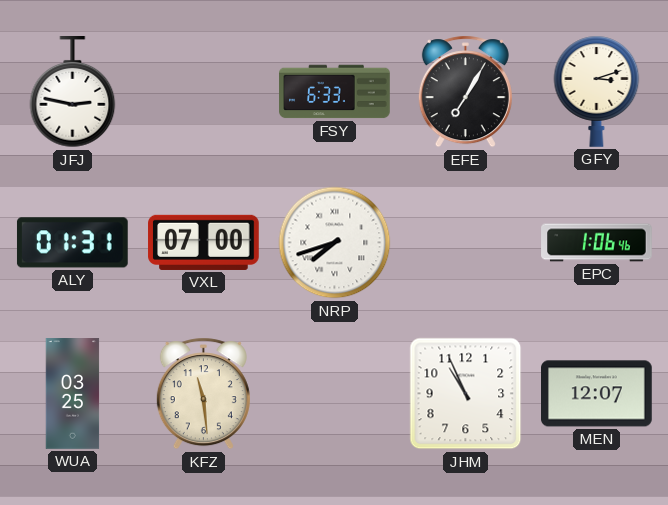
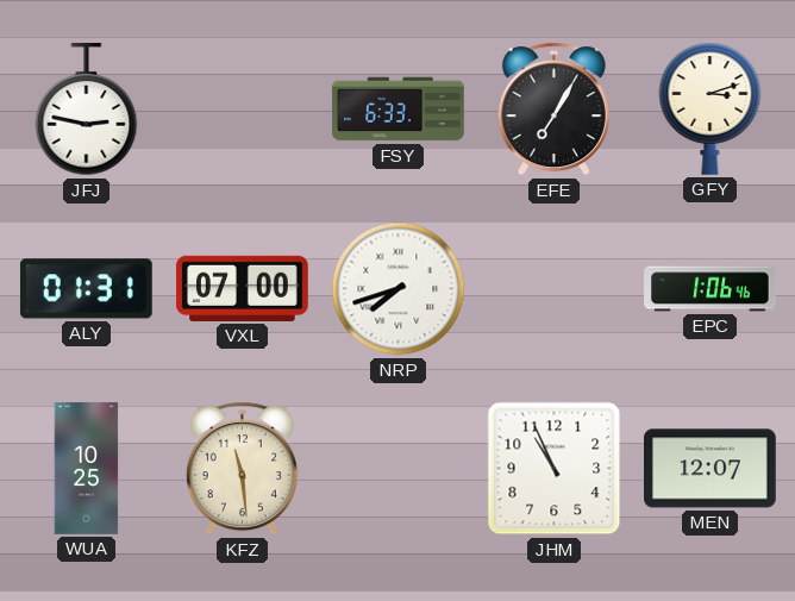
WUA: 03:25 -> 10:25
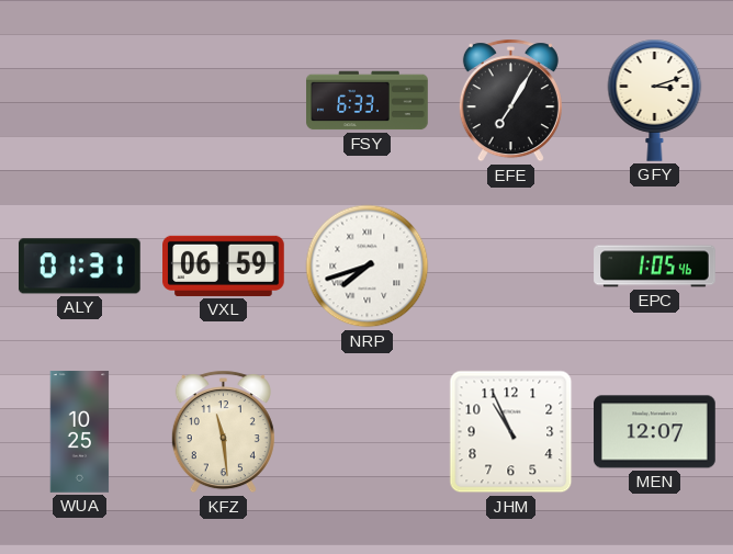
JFJ: 2:47 -> none
VXL: 07:00 -> 06:59
EPC: 1:06 -> 1:05
